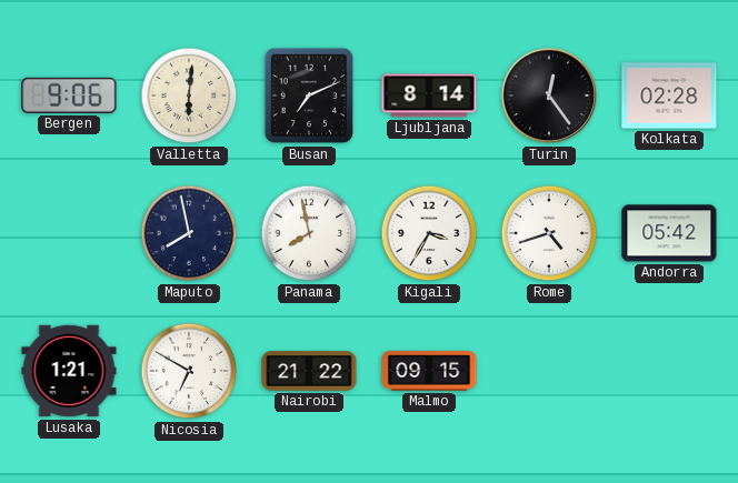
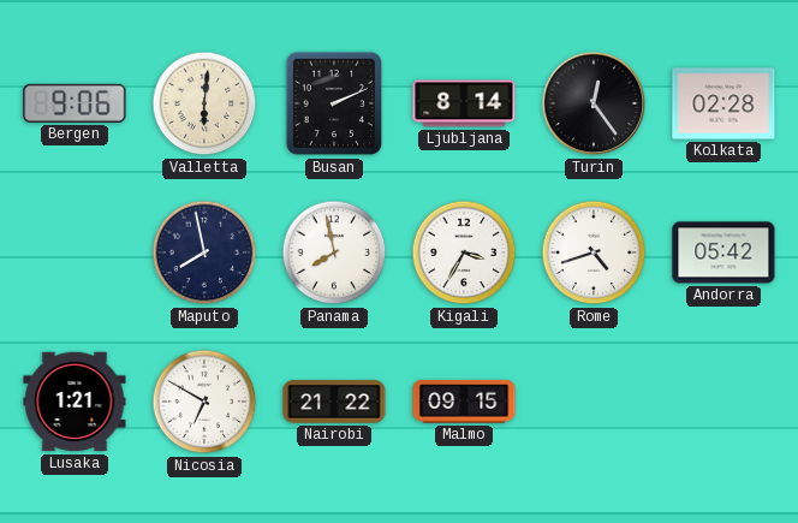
Busan: 7:11 -> 2:11
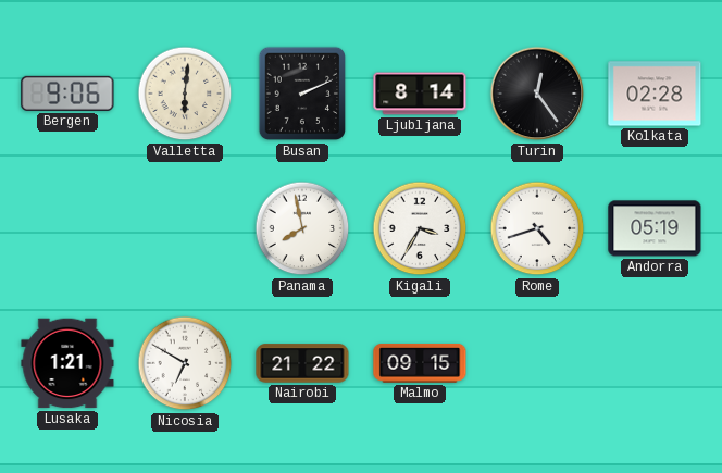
Maputo: 7:58 -> none
Andorra: 05:42 -> 05:19
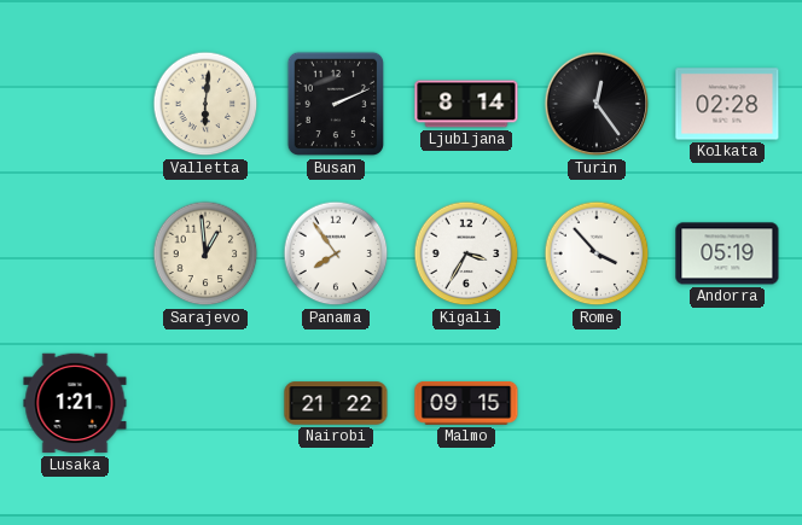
Bergen: 9:06 -> none
Sarajevo: none -> 12:59
Panama: 7:58 -> 7:54
Rome: 4:42 -> 3:53
Nicosia: 6:50 -> none
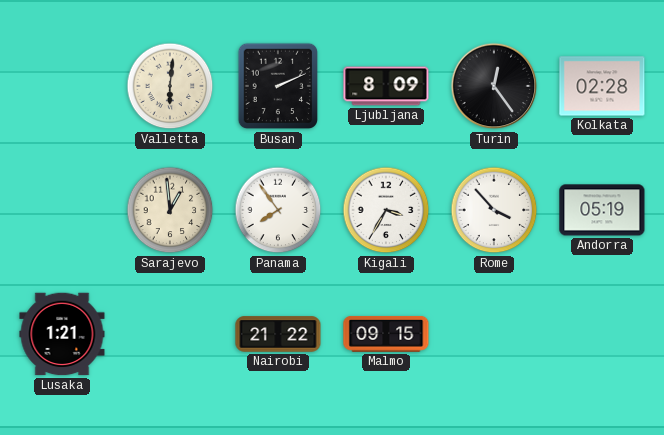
Ljubljana: 8:14 -> 8:09
